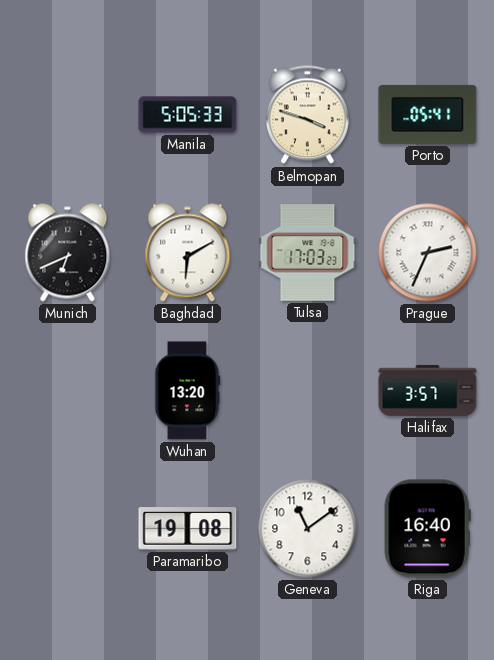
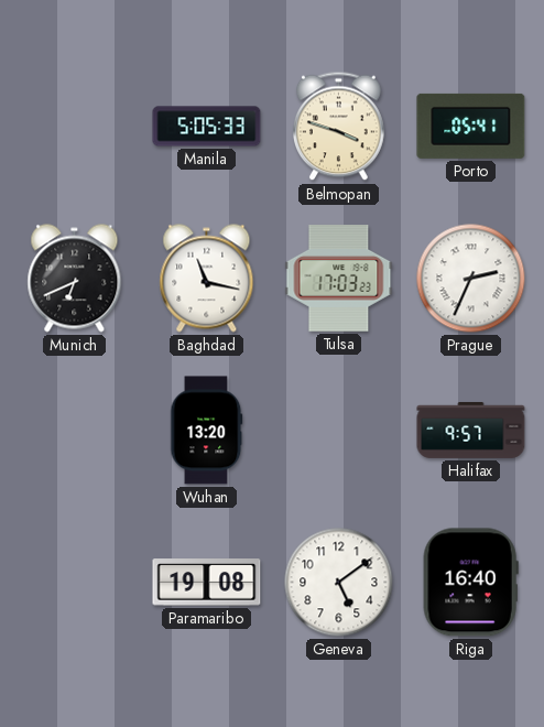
Baghdad: 6:10 -> 11:17
Halifax: 3:57 -> 9:57
Geneva: 11:09 -> 5:09
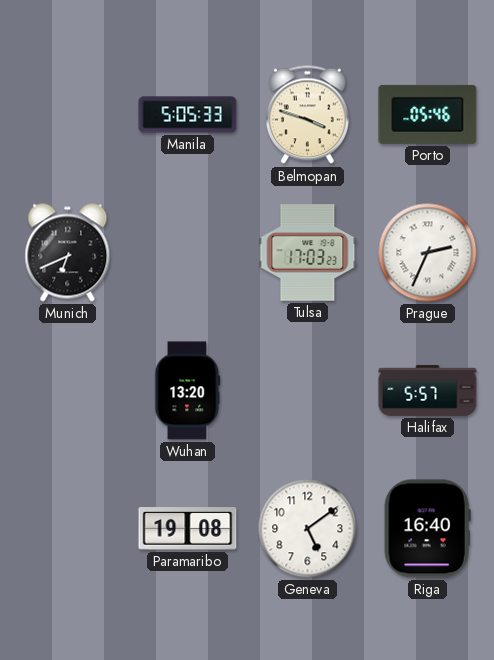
Porto: 05:41 -> 05:46
Baghdad: 11:17 -> none
Halifax: 9:57 -> 5:57
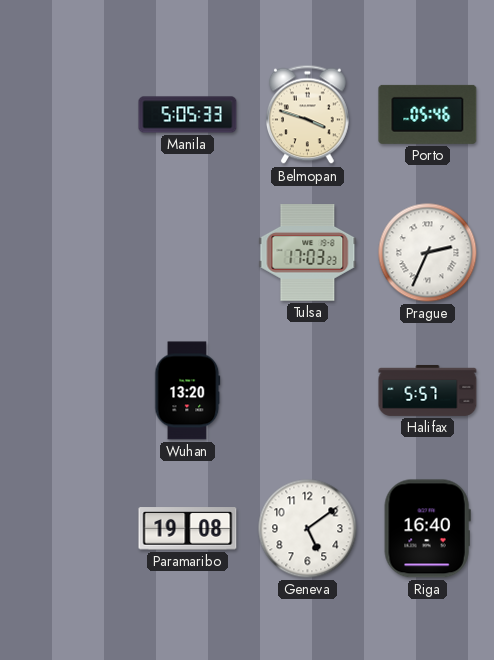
Munich: 6:41 -> none
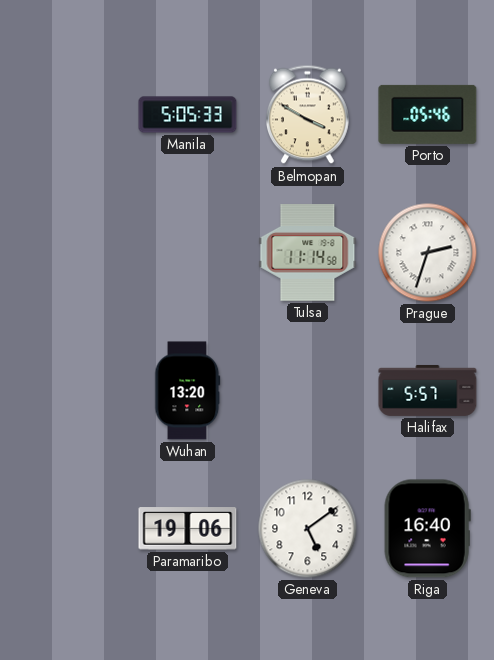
Belmopan: 3:48 -> 3:50
Tulsa: 17:03 -> 11:14
Prague: 2:34 -> 2:33
Paramaribo: 19:08 -> 19:06
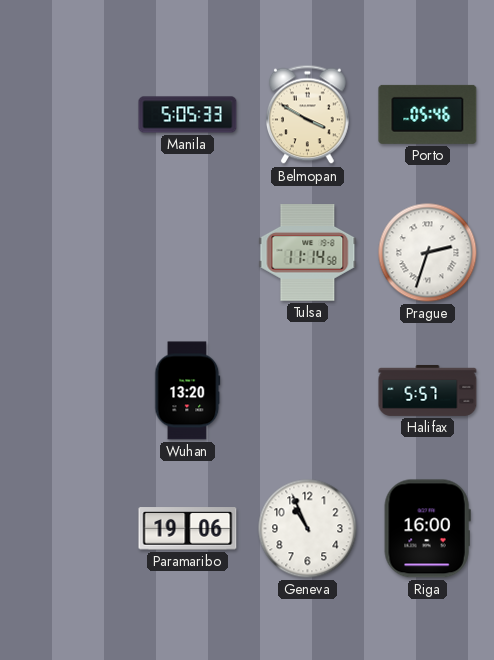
Geneva: 5:09 -> 10:56
Riga: 16:40 -> 16:00
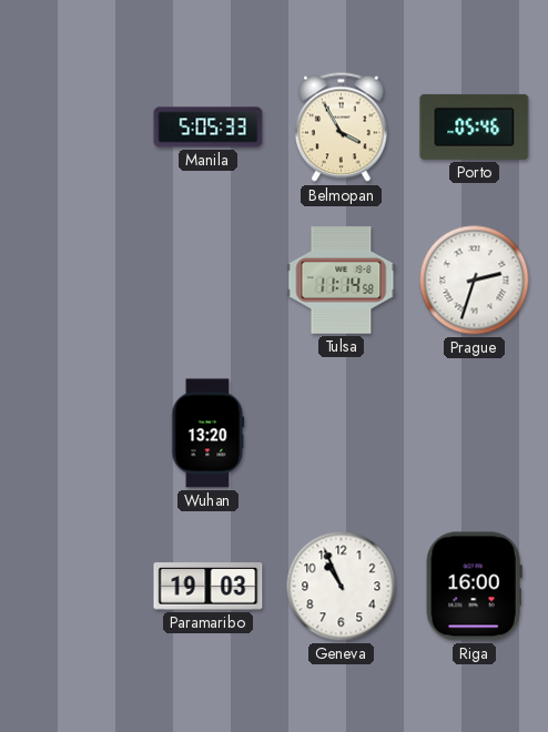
Belmopan: 3:50 -> 3:55
Halifax: 5:57 -> none
Paramaribo: 19:06 -> 19:03
